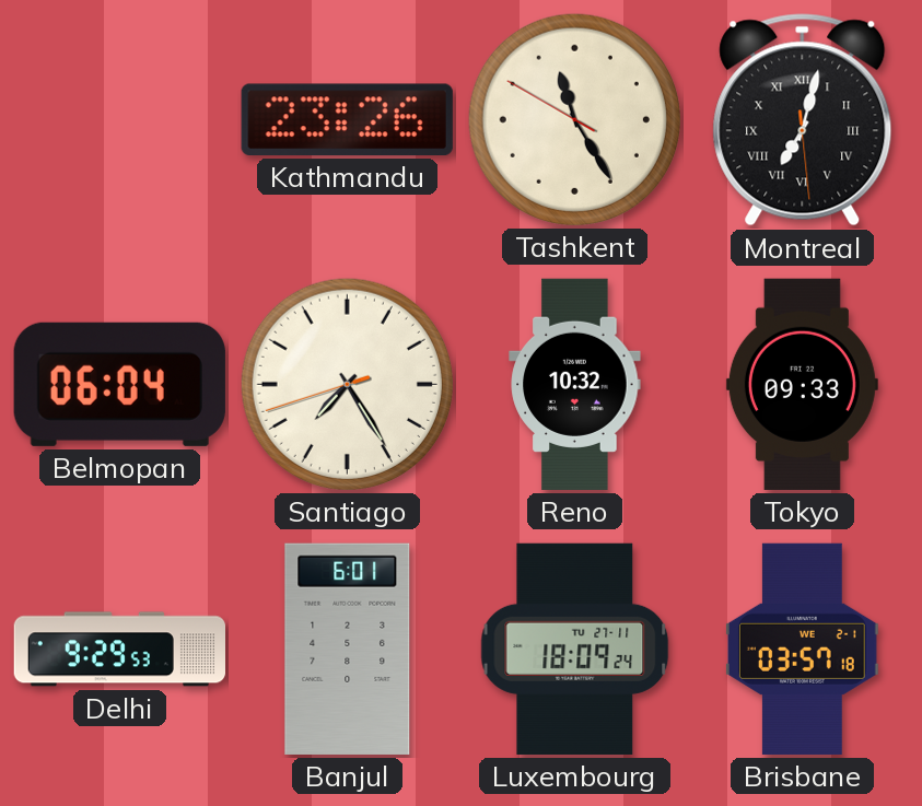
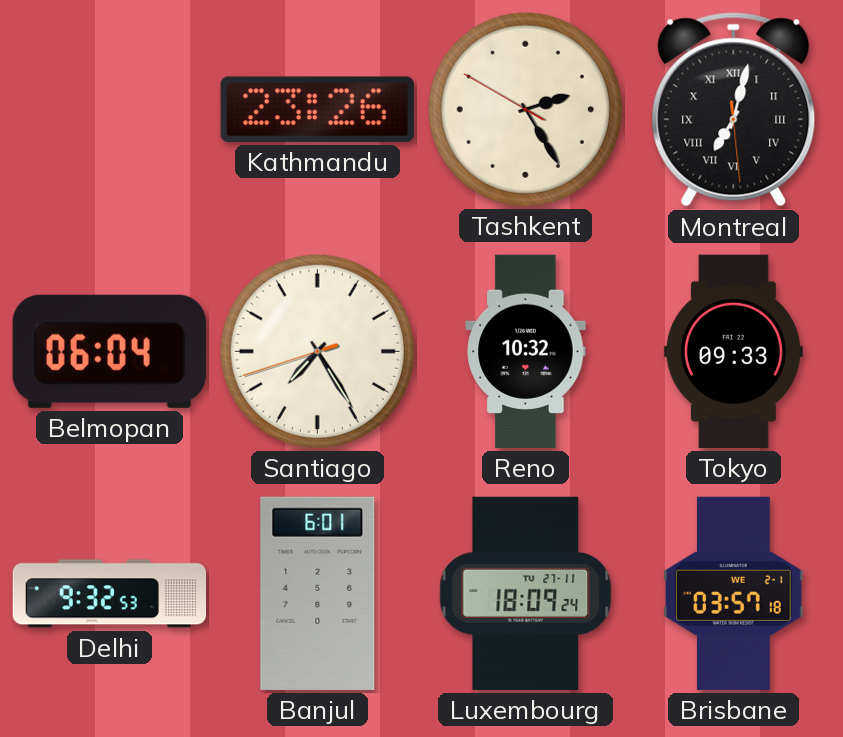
Tashkent: 11:24 -> 2:24
Delhi: 9:29 -> 9:32
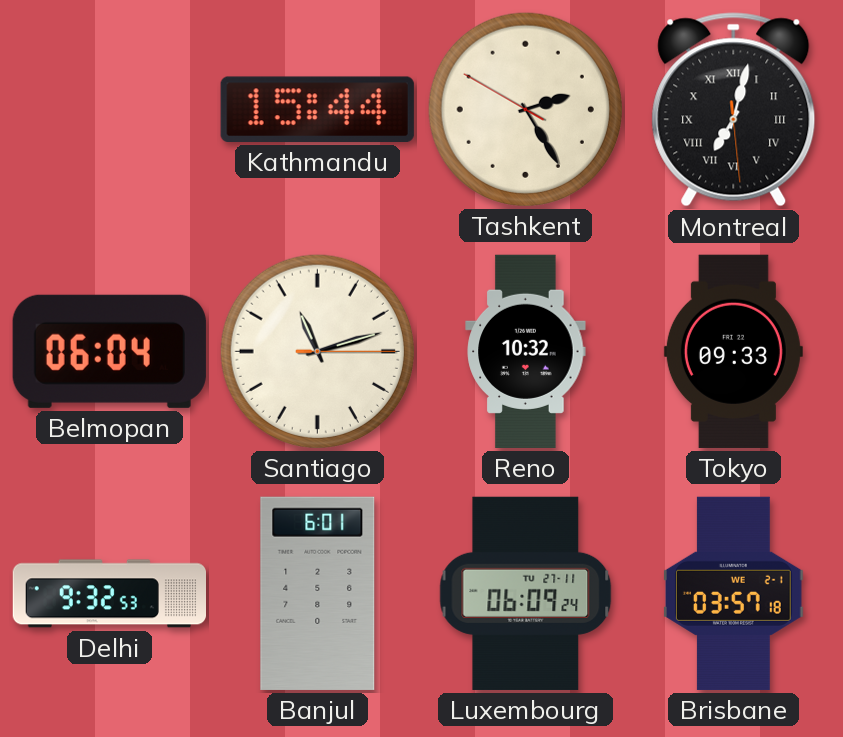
Kathmandu: 23:26 -> 15:44
Santiago: 7:24 -> 11:12
Luxembourg: 18:09 -> 06:09
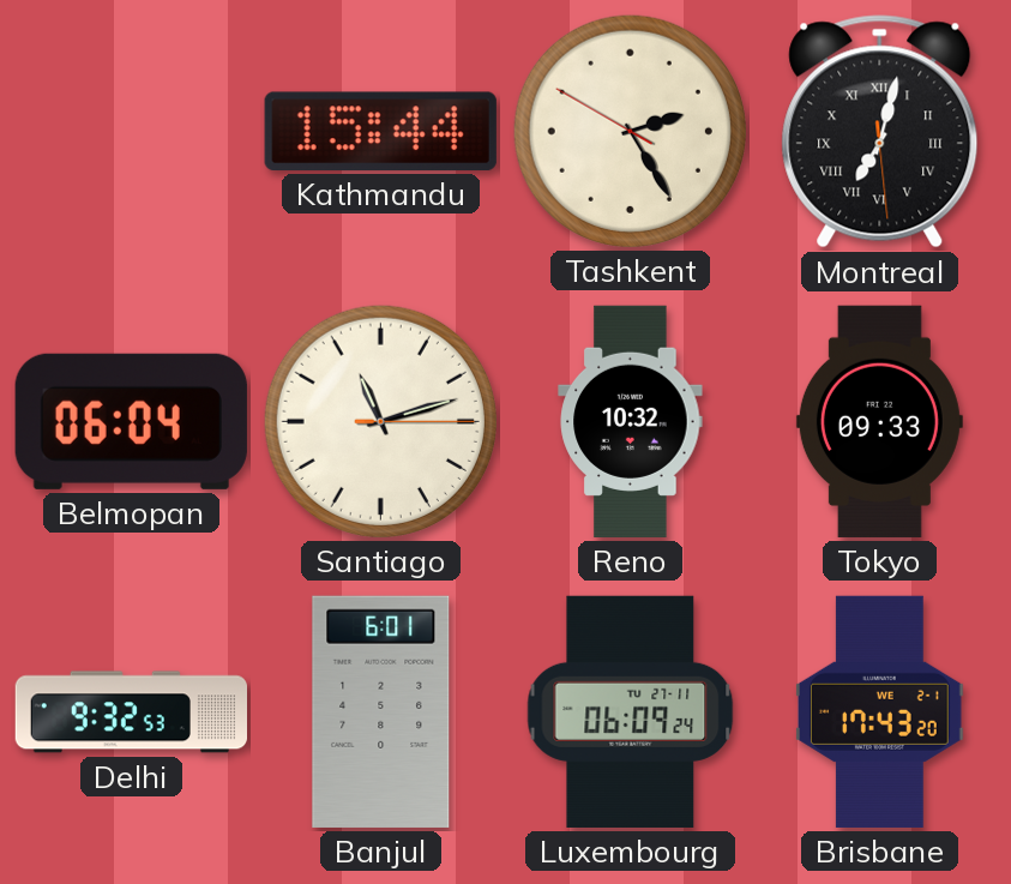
Brisbane: 03:57 -> 17:43
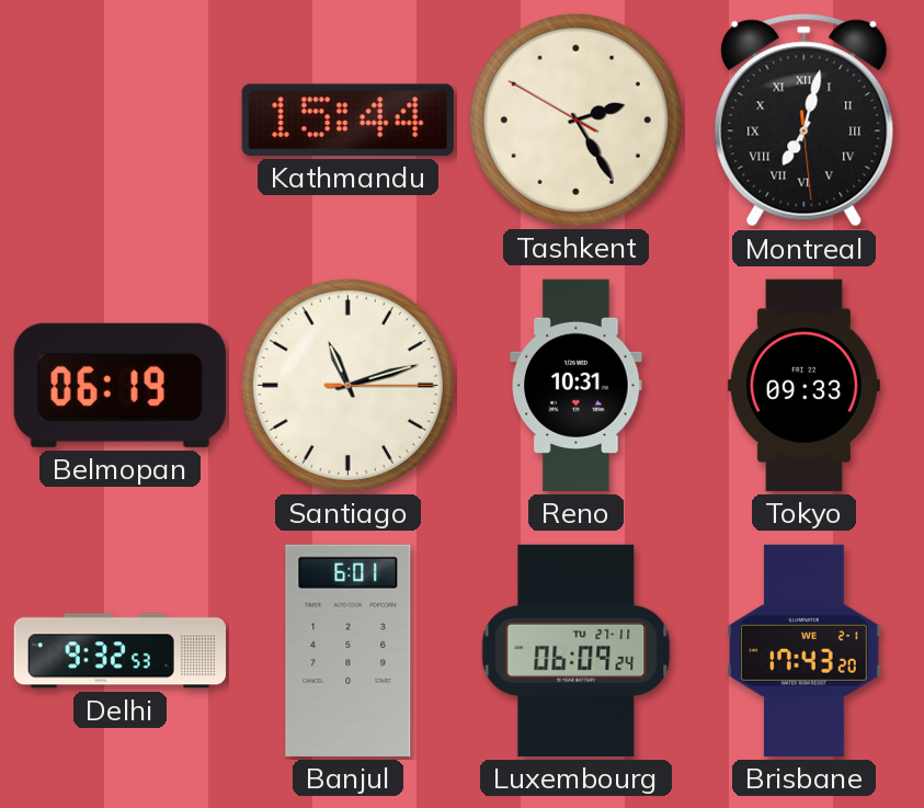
Belmopan: 06:04 -> 06:19
Reno: 10:32 -> 10:31
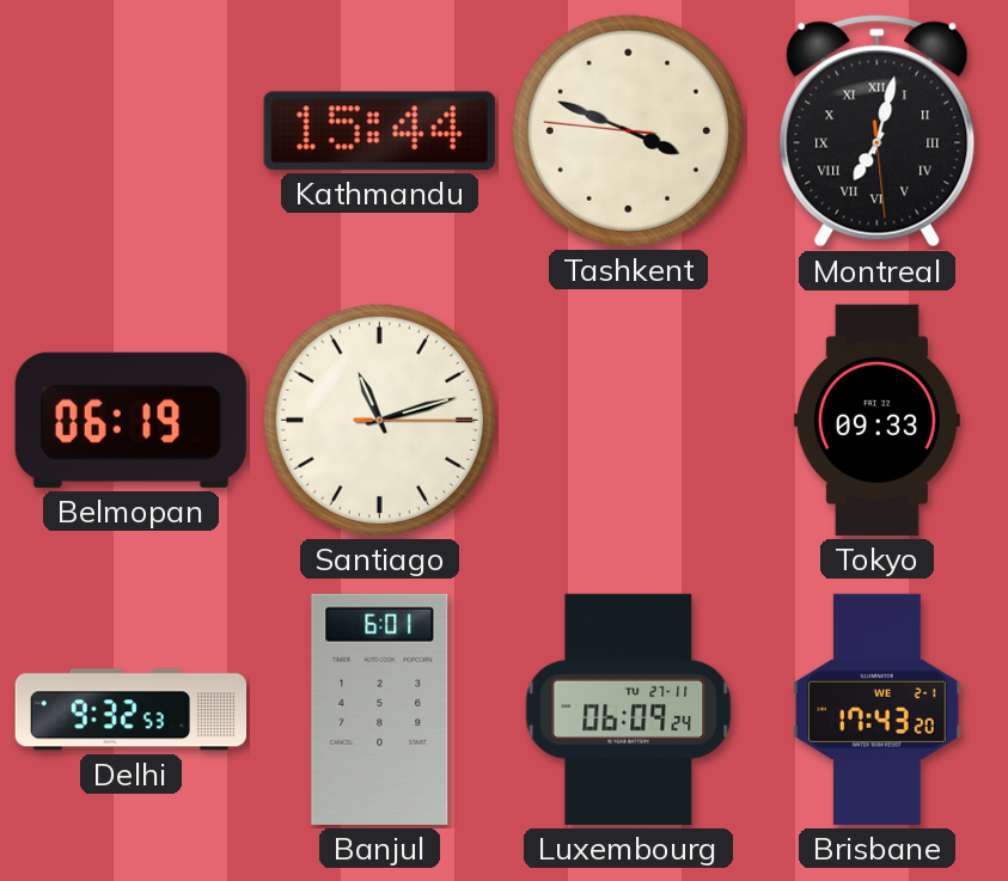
Tashkent: 2:24 -> 3:48
Reno: 10:31 -> none
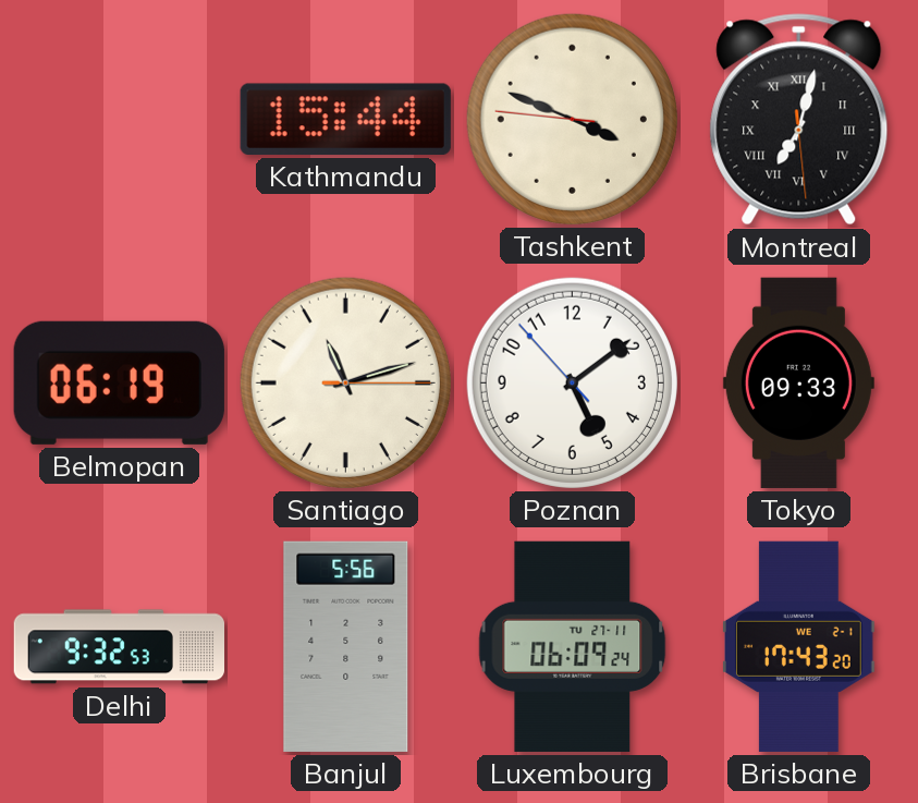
Poznan: none -> 5:08
Banjul: 6:01 -> 5:56
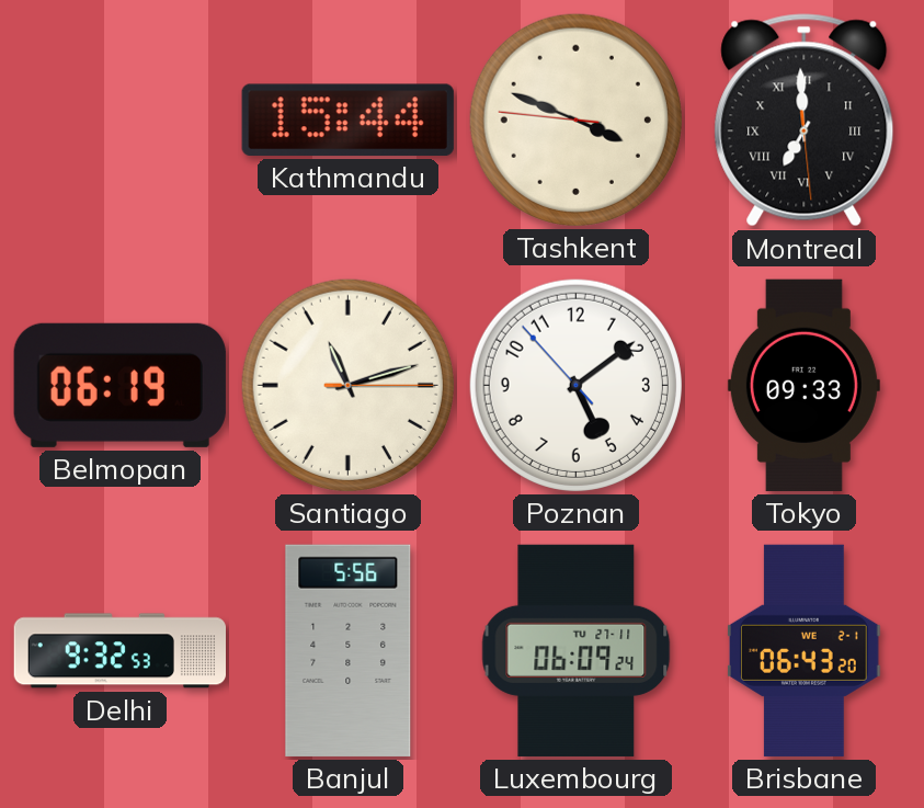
Montreal: 7:02 -> 6:59
Brisbane: 17:43 -> 06:43
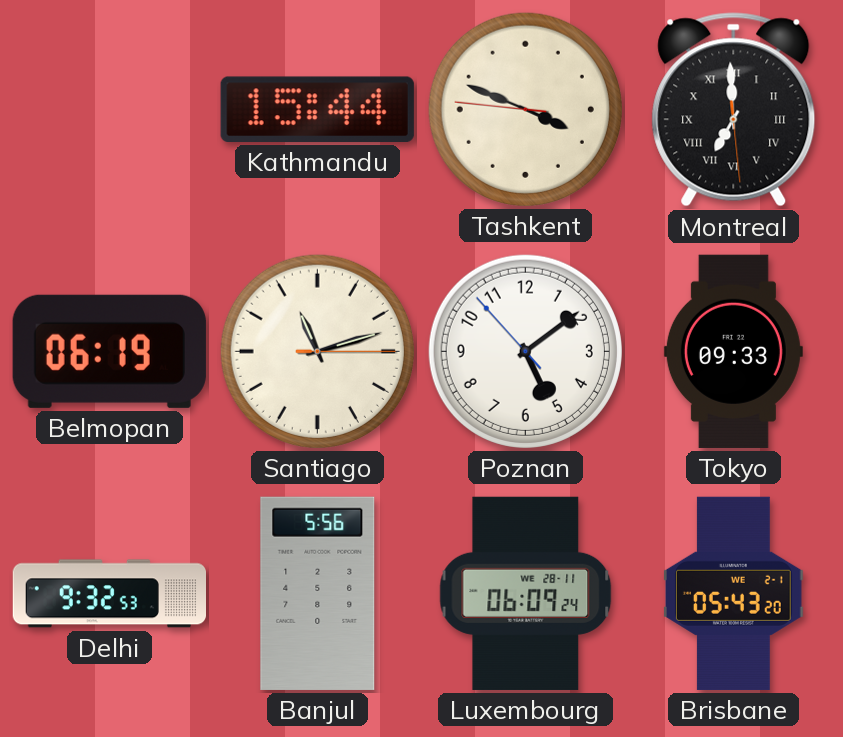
Luxembourg date: TU 27-11 -> WE 28-11
Brisbane: 06:43 -> 05:43
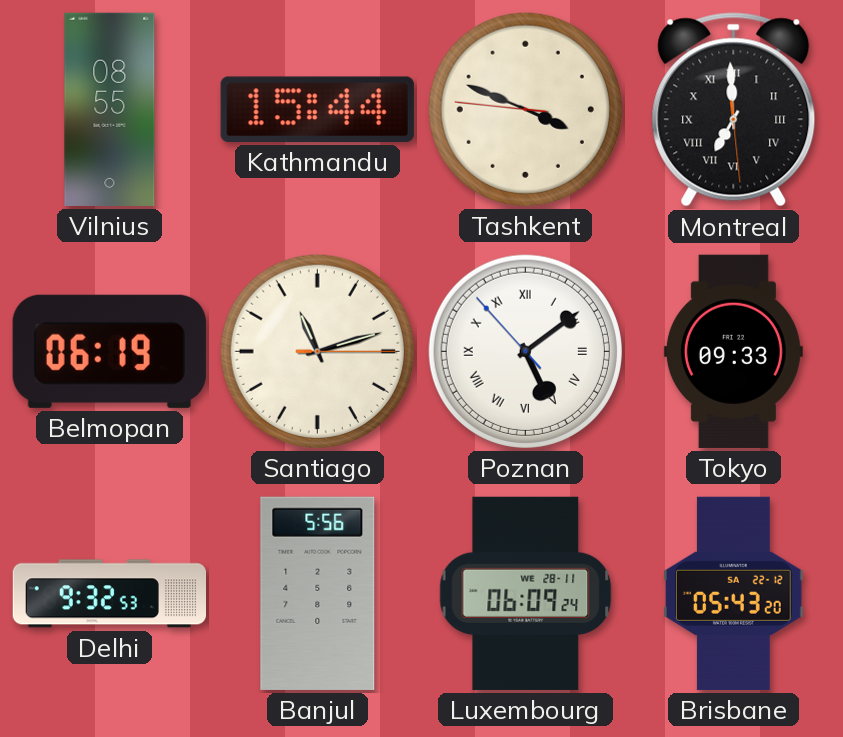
Vilnius: none -> 08:55
Poznan numerals: Arabic -> Roman
Brisbane date: WE 2-1 -> SA 22-12
